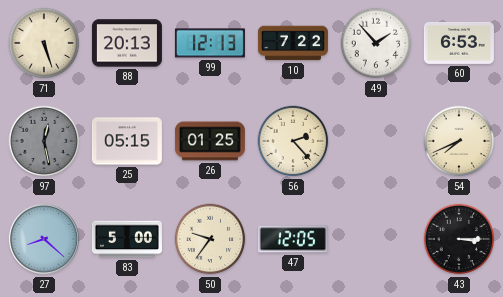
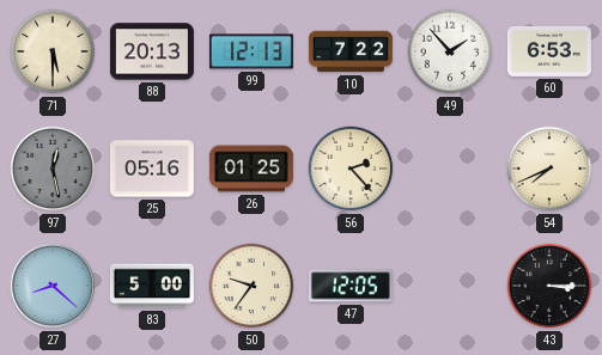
71: 5:27 -> 5:30
25: 05:15 -> 05:16
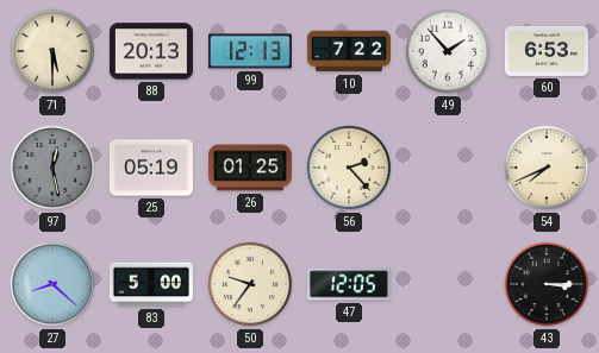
25: 05:16 -> 05:19
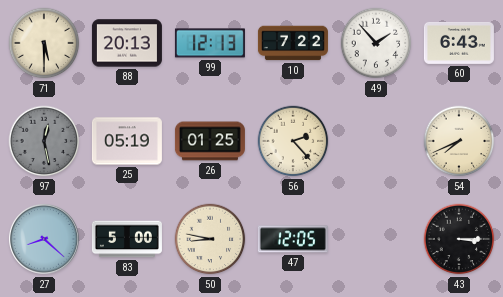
60: 6:53 -> 6:43
50: 9:36 -> 8:47
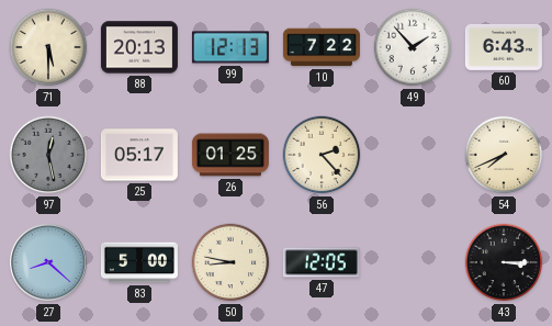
25: 05:19 -> 05:17
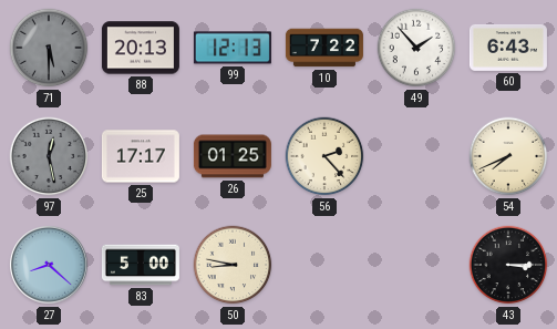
71 dial: cream -> grey
25: 05:17 -> 17:17
47: 12:05 -> none
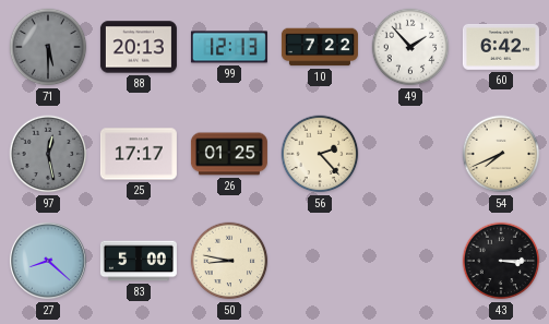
60: 6:43 -> 6:42
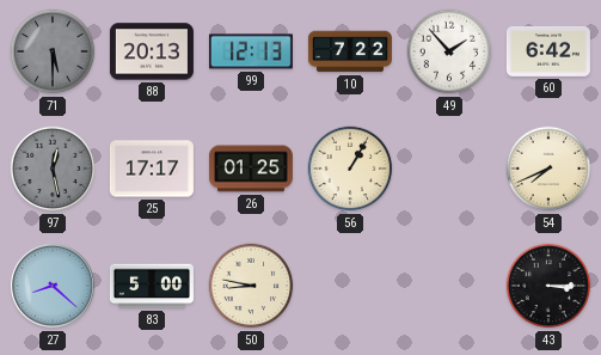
56: 2:23 -> 1:05
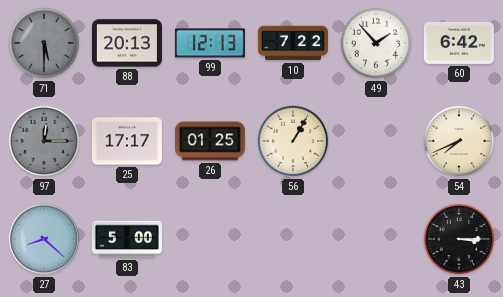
97: 12:28 -> 12:15
50: 8:47 -> none
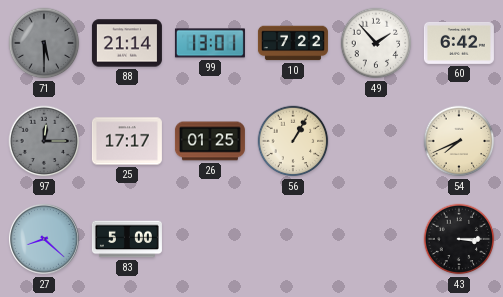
88: 20:13 -> 21:14
99: 12:13 -> 13:01
